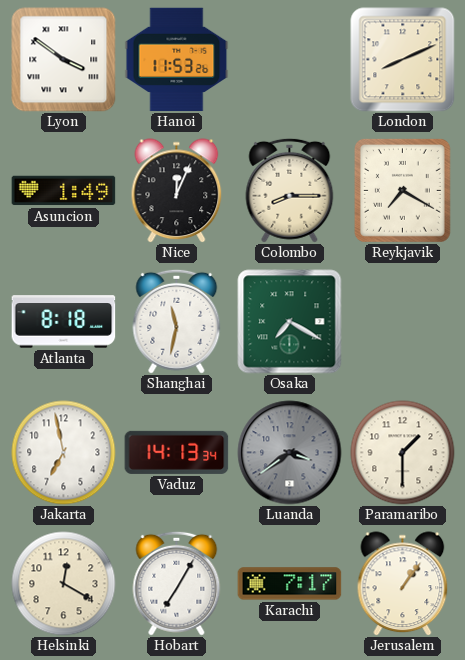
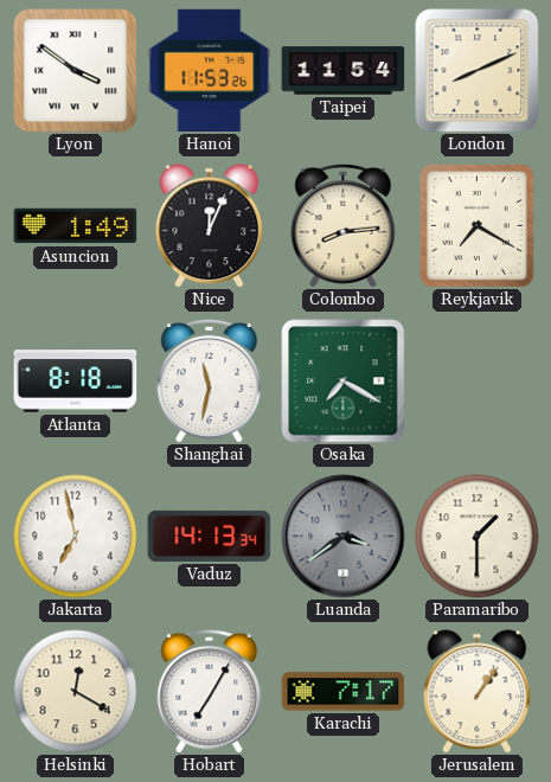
Taipei: none -> 11:54
Colombo: 8:15 -> 8:14
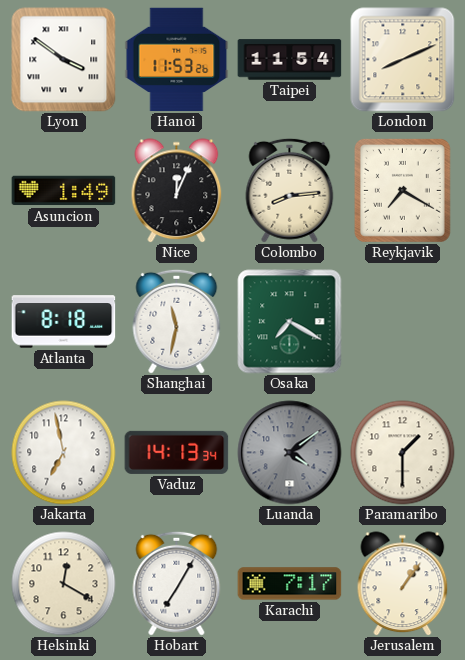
Luanda: 3:39 -> 4:09
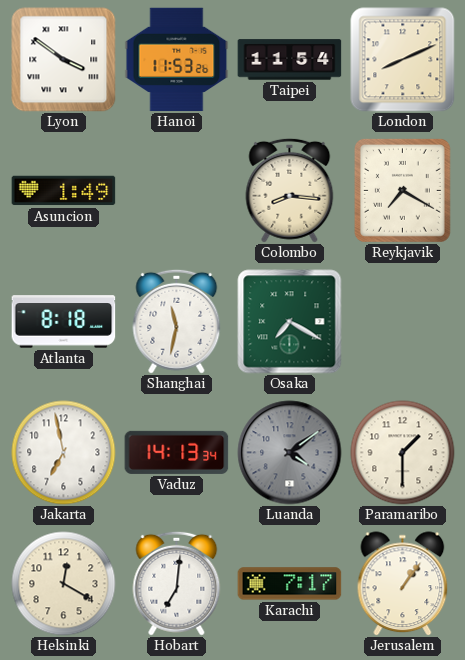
Nice: 12:04 -> none
Colombo: 8:14 -> 8:16
Hobart: 7:05 -> 7:01
